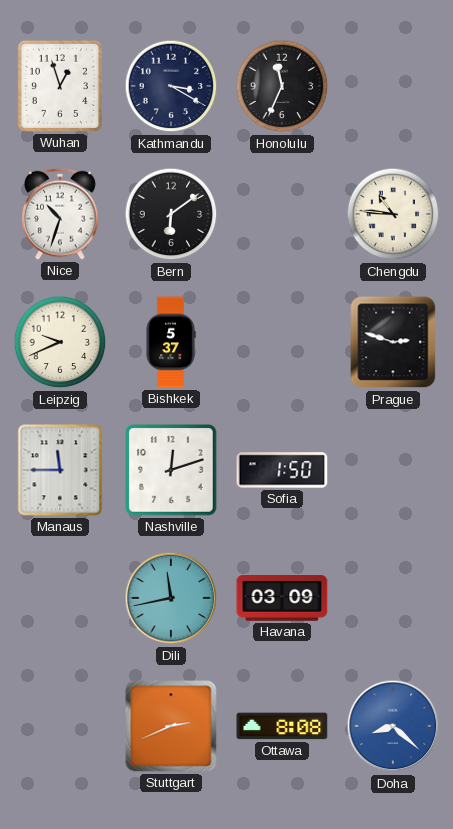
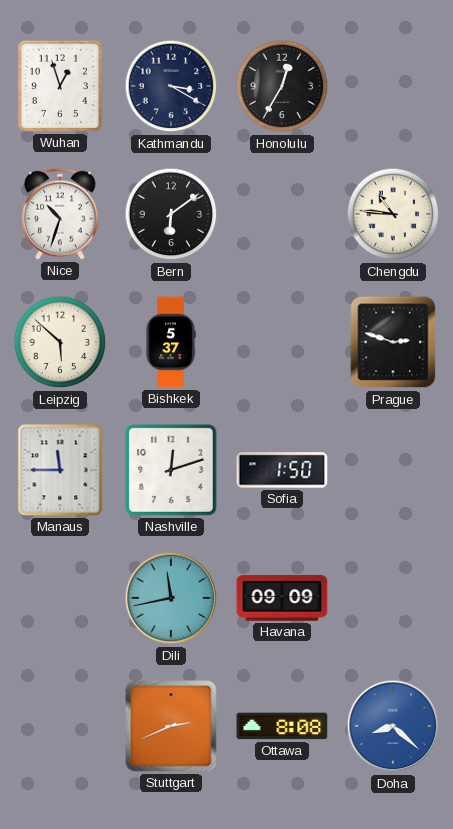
Honolulu: 11:34 -> 12:35
Leipzig: 9:41 -> 5:52
Havana: 03:09 -> 09:09
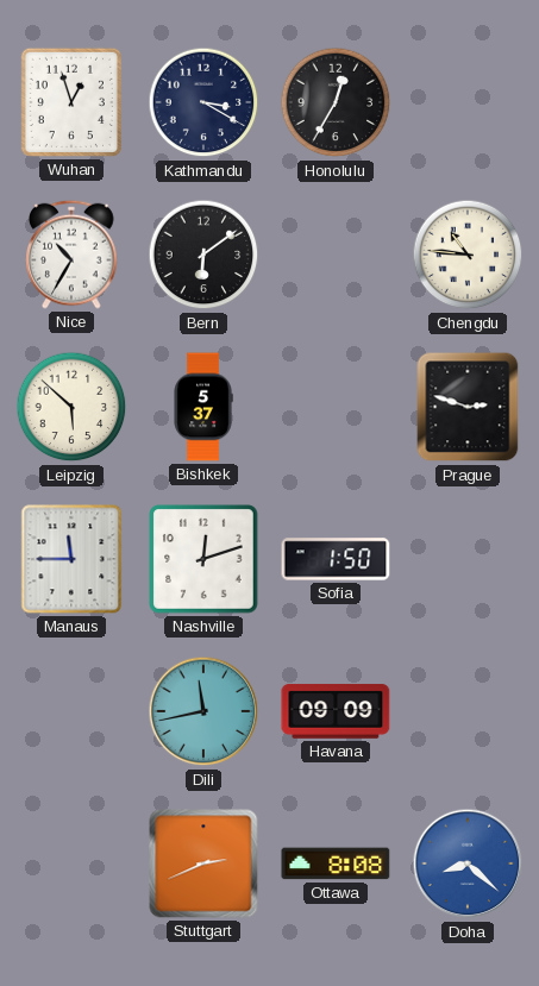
Nice: 10:33 -> 10:35
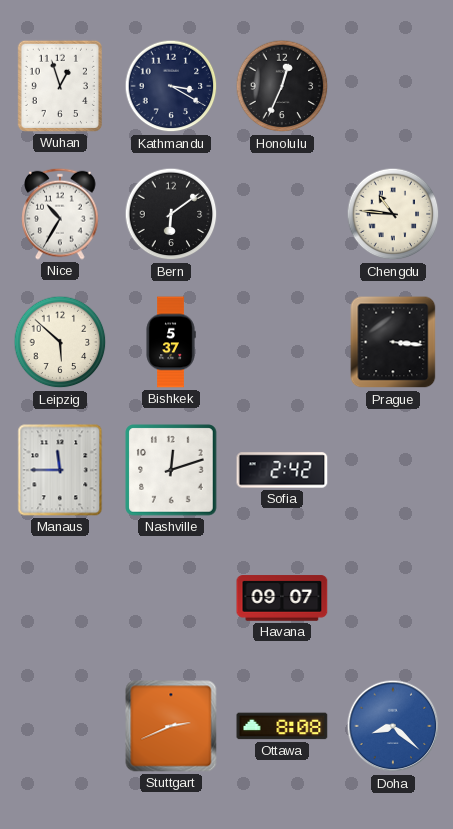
Honolulu: 12:35 -> 12:34
Prague: 2:48 -> 3:16
Sofia: 1:50 -> 2:42
Dili: 11:43 -> none
Havana: 09:09 -> 09:07
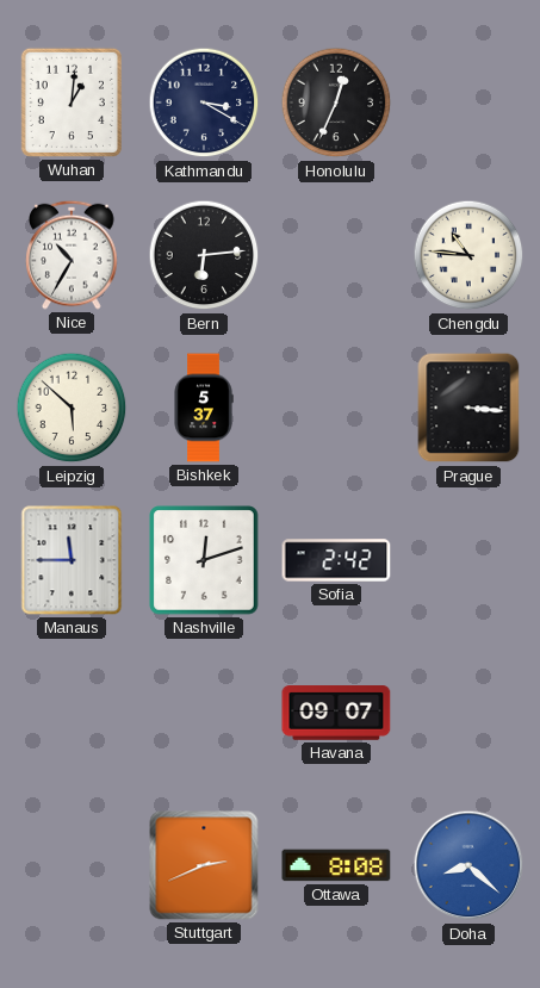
Wuhan: 12:57 -> 1:01
Bern: 6:09 -> 6:14
